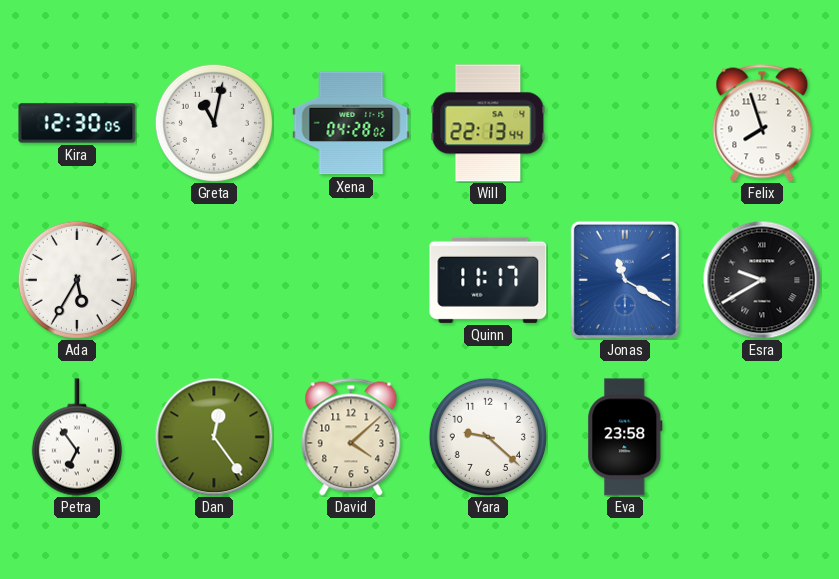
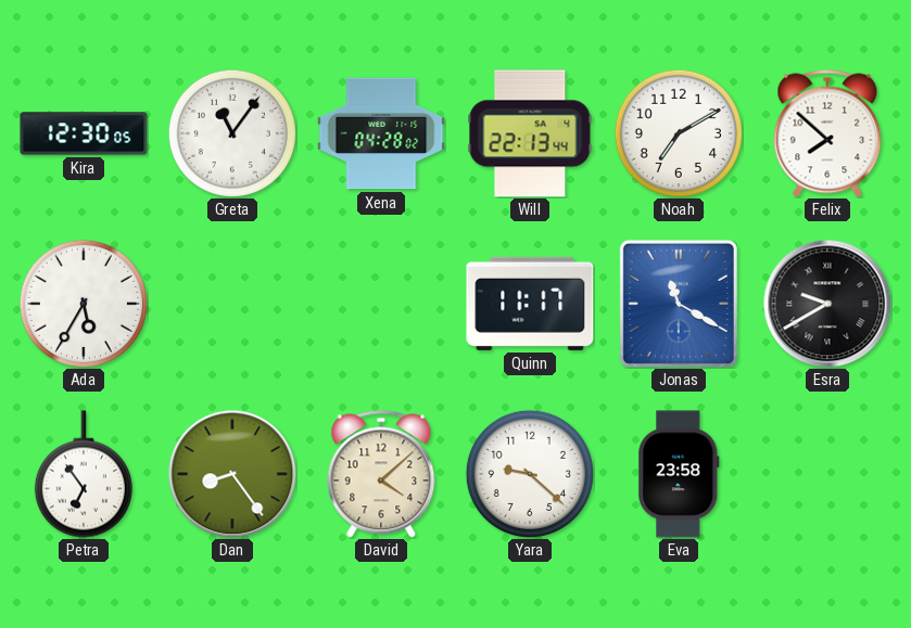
Greta: 11:02 -> 11:06
Noah: none -> 7:10
Felix: 7:57 -> 7:52
Dan: 12:24 -> 8:24
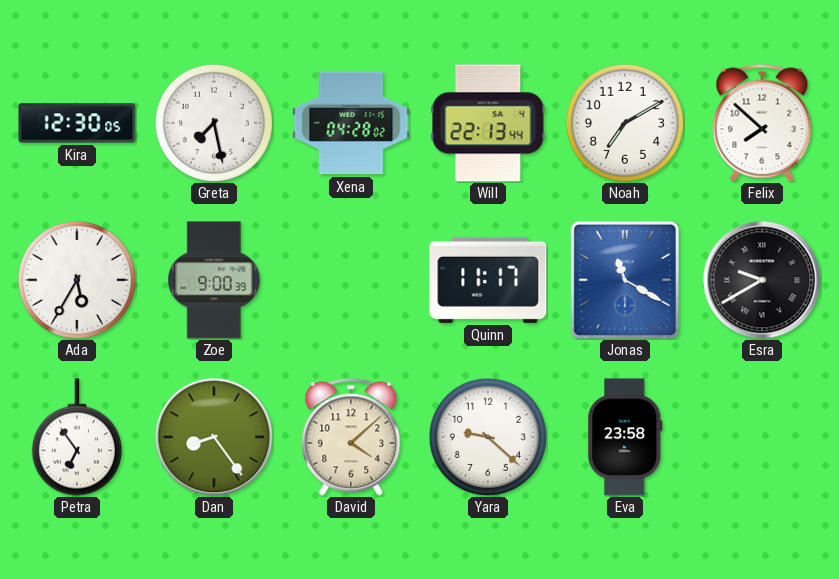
Greta: 11:06 -> 7:28
Zoe: none -> 9:00
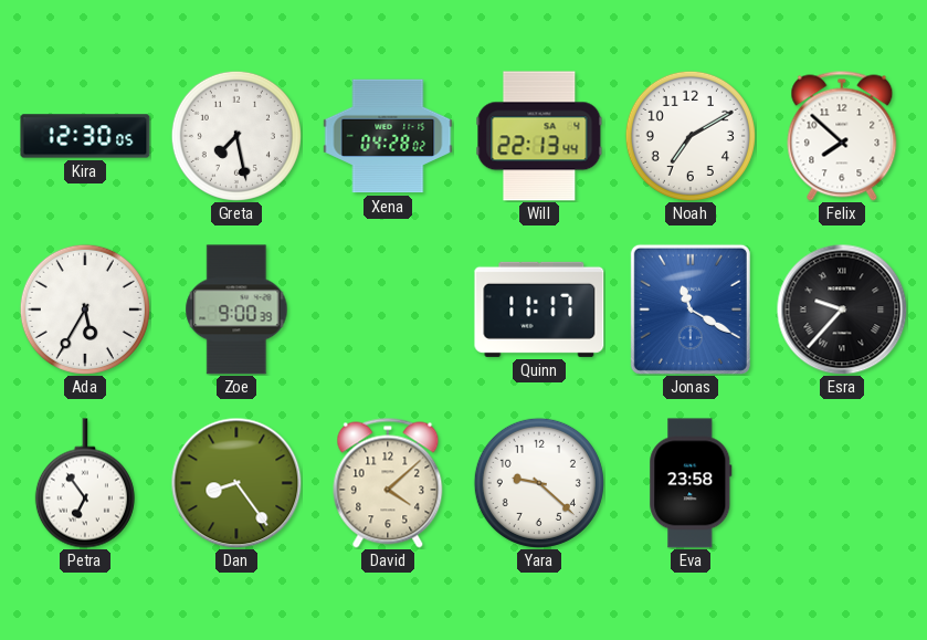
Esra: 9:40 -> 9:37
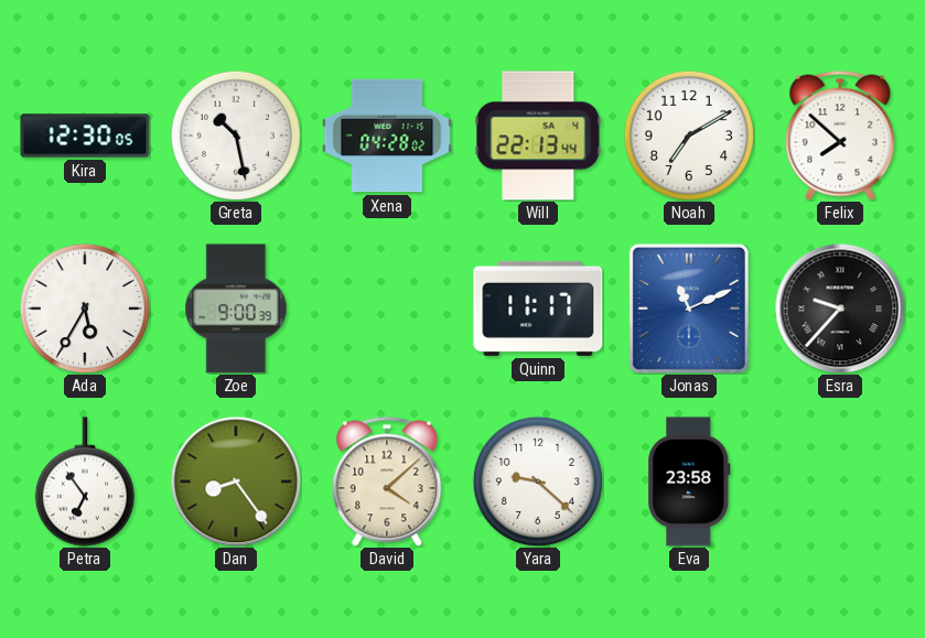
Greta: 7:28 -> 10:28
Jonas: 11:20 -> 11:11
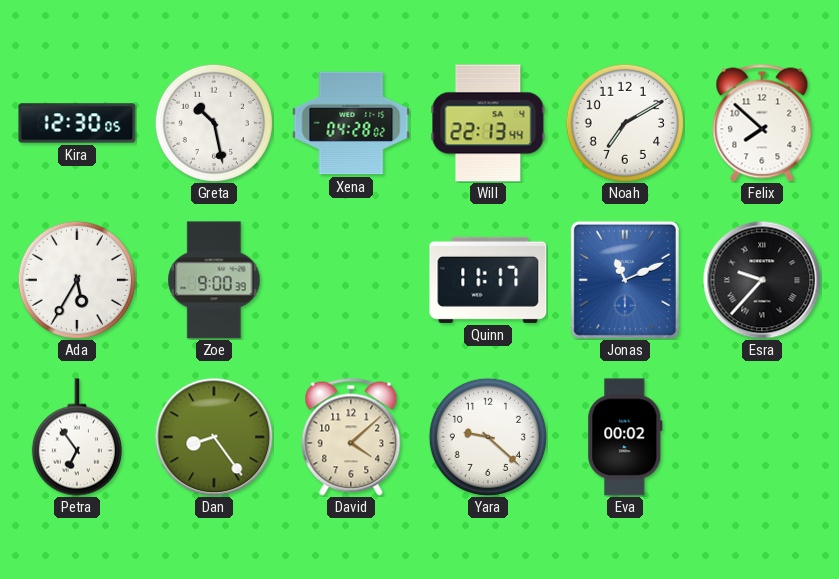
Eva: 23:58 -> 00:02
